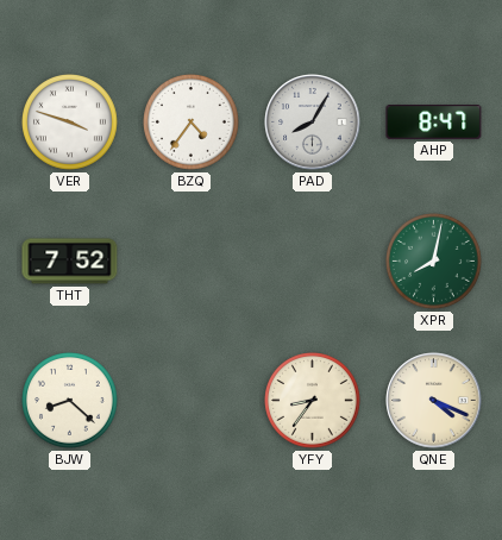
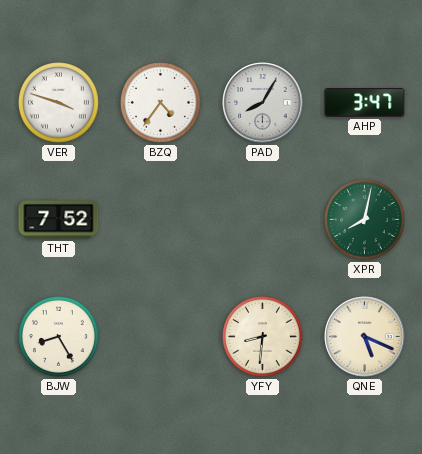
AHP: 8:47 -> 3:47
BJW: 8:22 -> 8:25
YFY: 8:36 -> 8:31
QNE: 4:19 -> 5:19
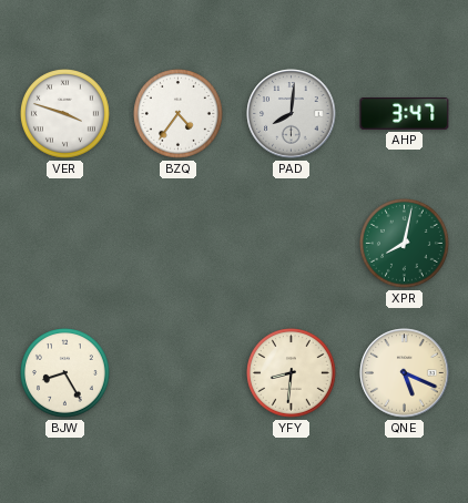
PAD: 8:05 -> 8:01
THT: 7:52 -> none
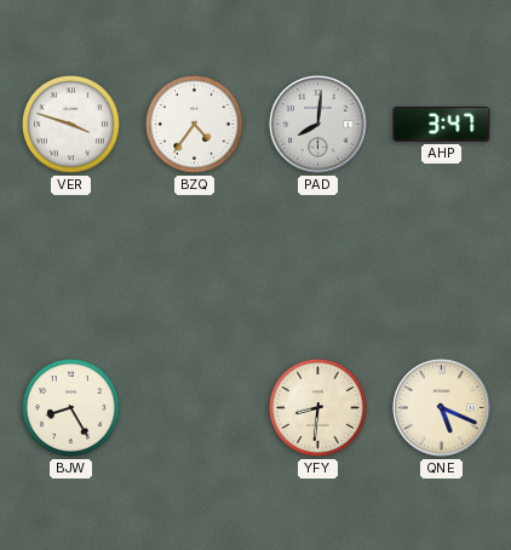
XPR: 8:02 -> none
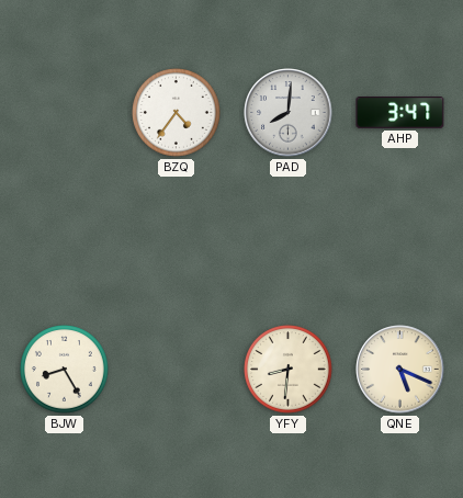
VER: 3:48 -> none
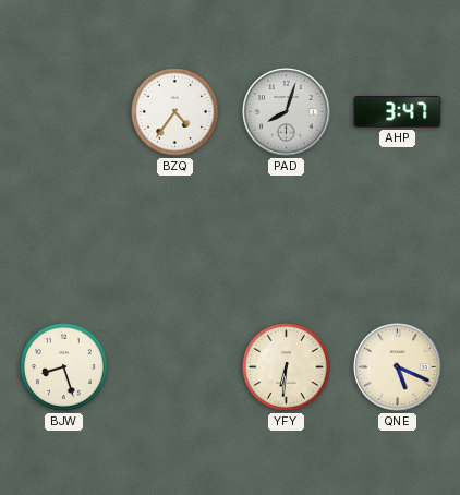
PAD: 8:01 -> 8:03
BJW: 8:25 -> 8:27
YFY: 8:31 -> 6:31
